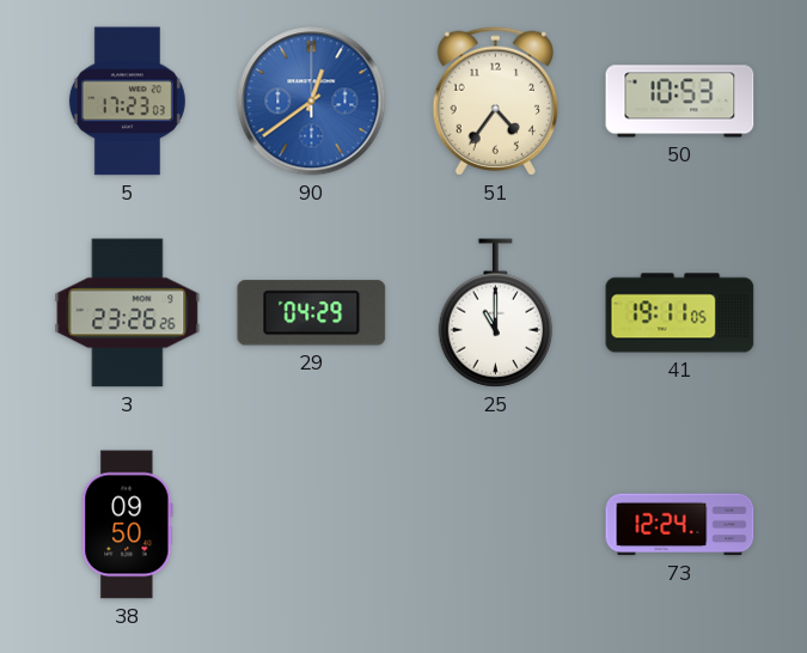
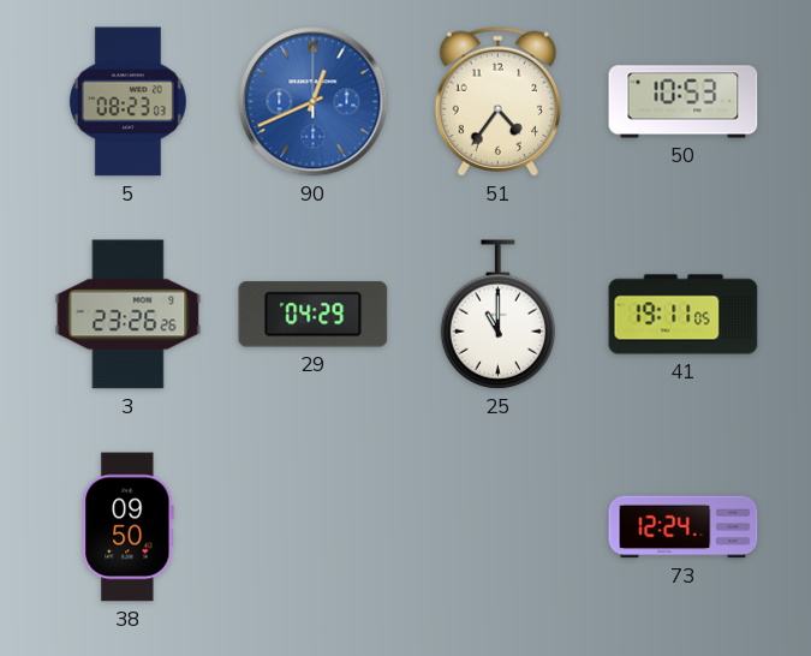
5: 17:23 -> 08:23
90: 12:39 -> 12:41
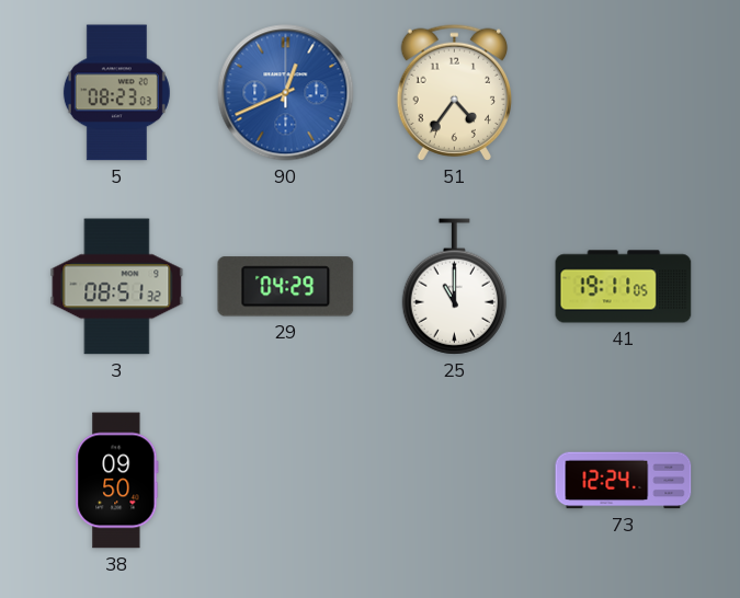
50: 10:53 -> none
3: 23:26 -> 08:51
